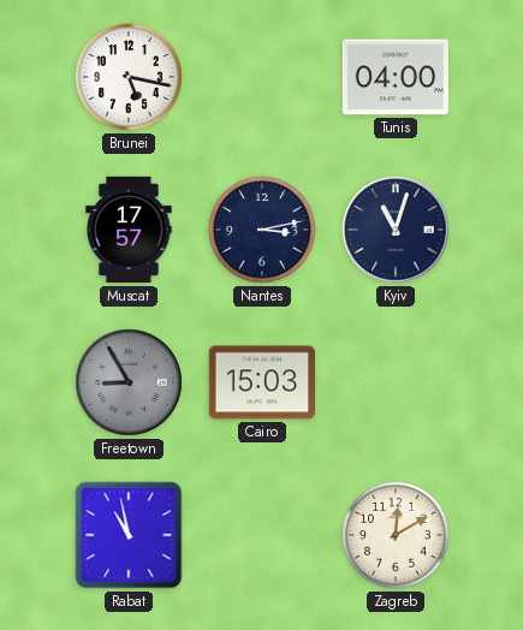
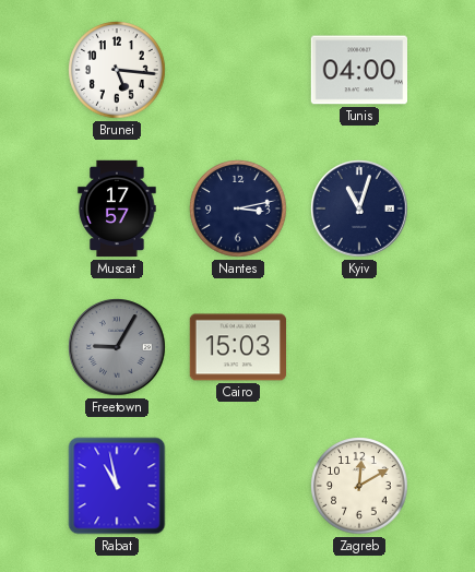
Brunei: 5:17 -> 5:16
Freetown: 8:55 -> 9:05
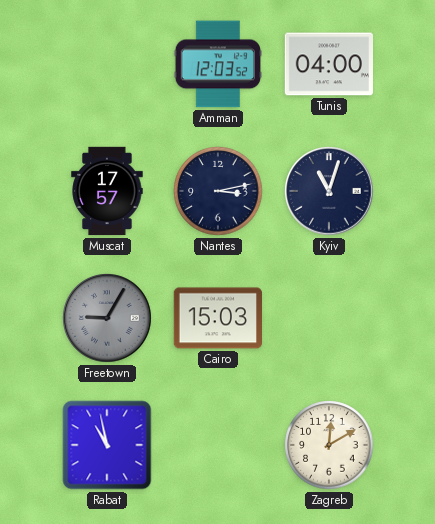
Brunei: 5:16 -> none
Amman: none -> 12:03
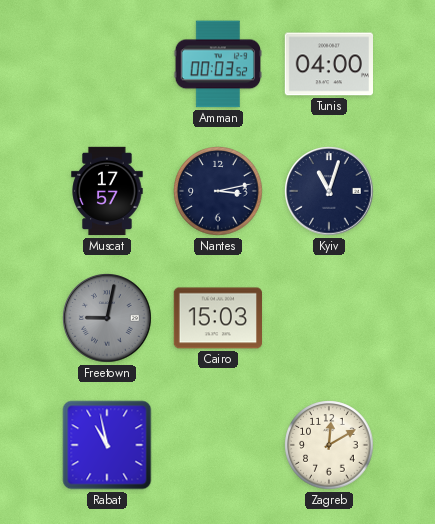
Amman: 12:03 -> 00:03
Freetown: 9:05 -> 9:02
